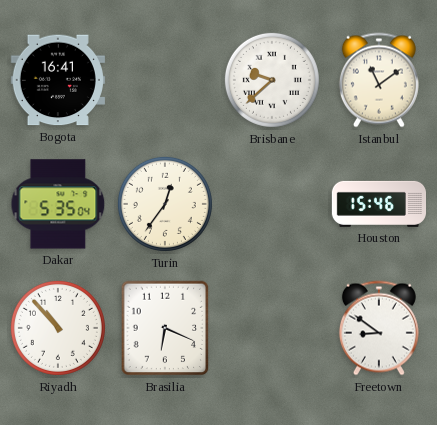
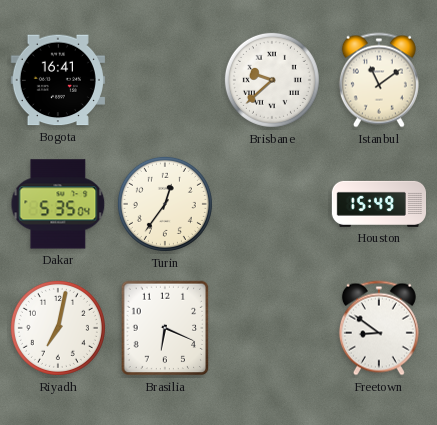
Houston: 15:46 -> 15:49
Riyadh: 10:53 -> 7:02
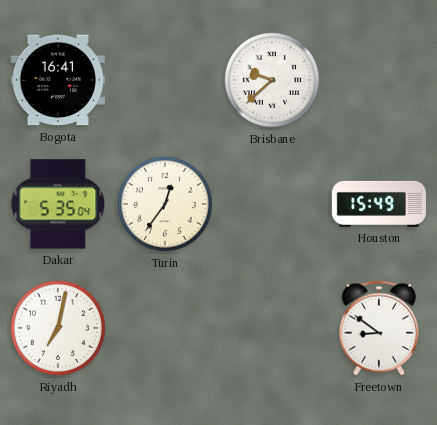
Istanbul: 11:09 -> none
Brasilia: 6:19 -> none
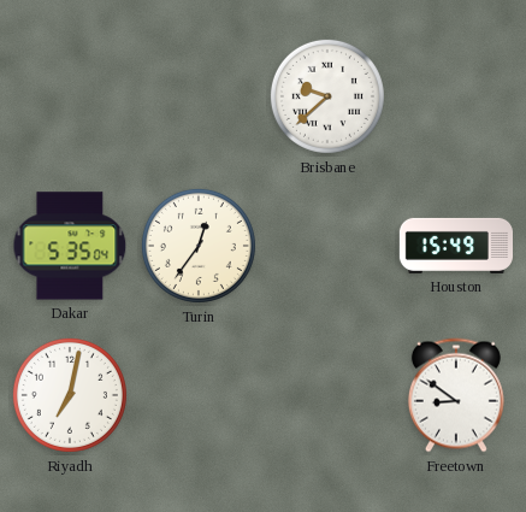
Bogota: 16:41 -> none
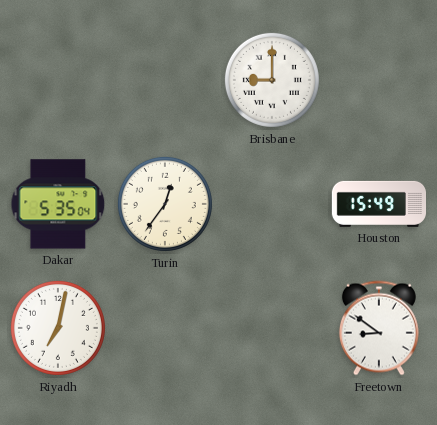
Brisbane: 9:38 -> 9:00
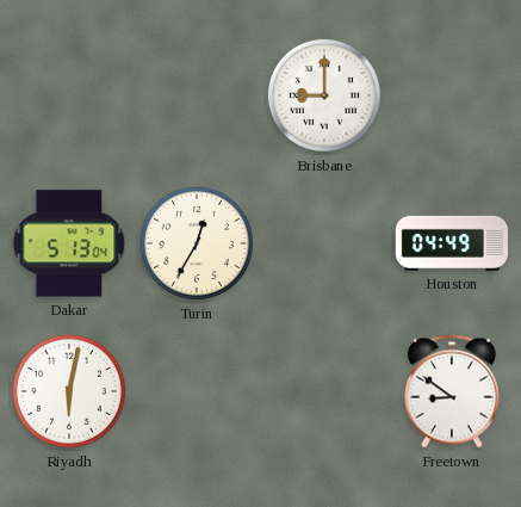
Dakar: 5:35 -> 5:13
Turin: 12:36 -> 12:35
Houston: 15:49 -> 04:49
Riyadh: 7:02 -> 6:02
